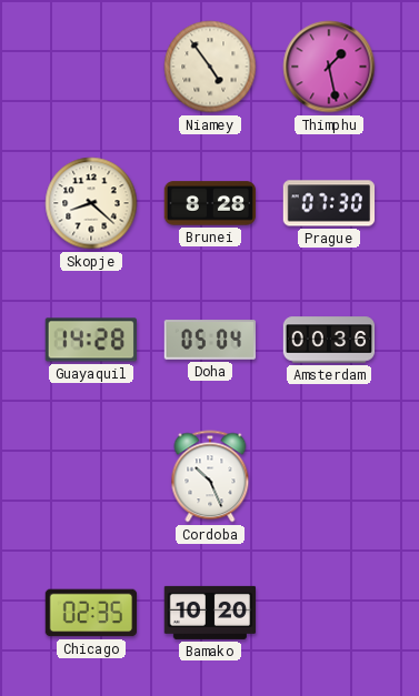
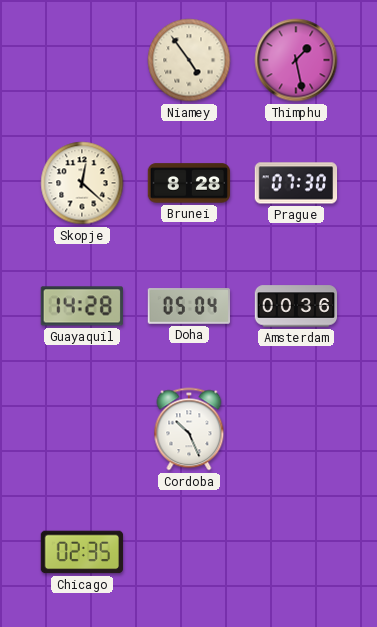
Skopje: 8:22 -> 12:22
Bamako: 10:20 -> none
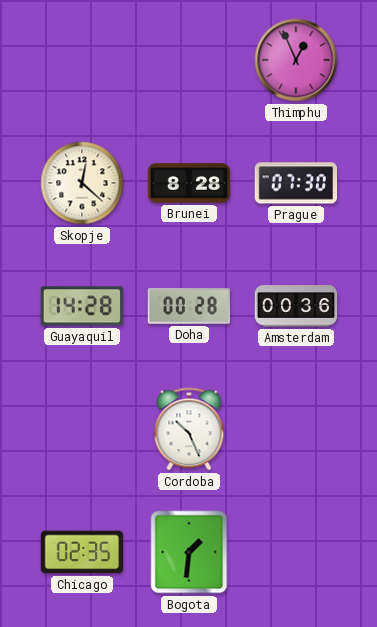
Niamey: 4:54 -> none
Thimphu: 1:28 -> 12:56
Doha: 05:04 -> 00:28
Bogota: none -> 1:31
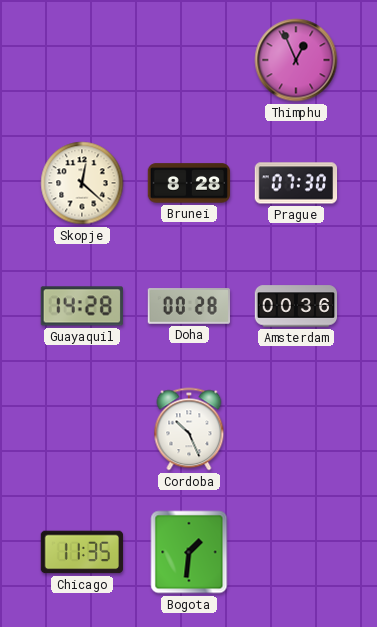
Chicago: 02:35 -> 11:35
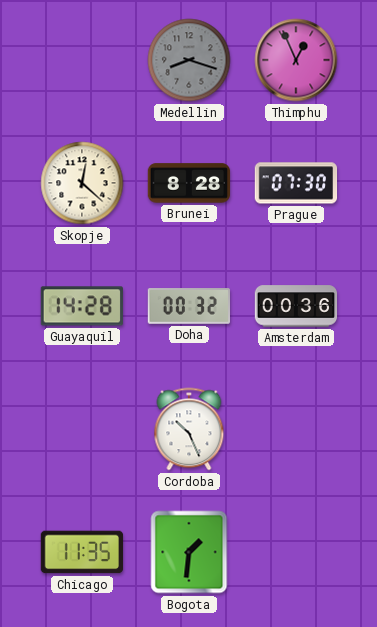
Medellin: none -> 8:18
Doha: 00:28 -> 00:32
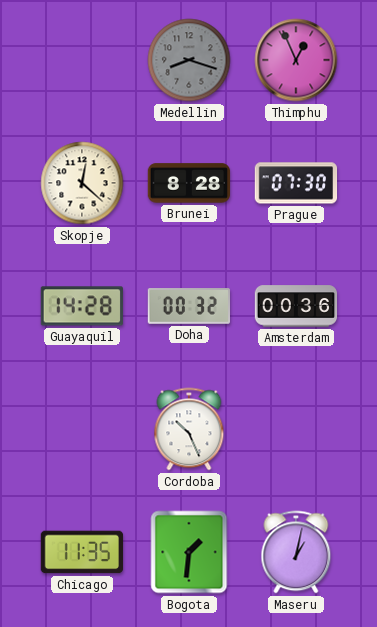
Maseru: none -> 1:02
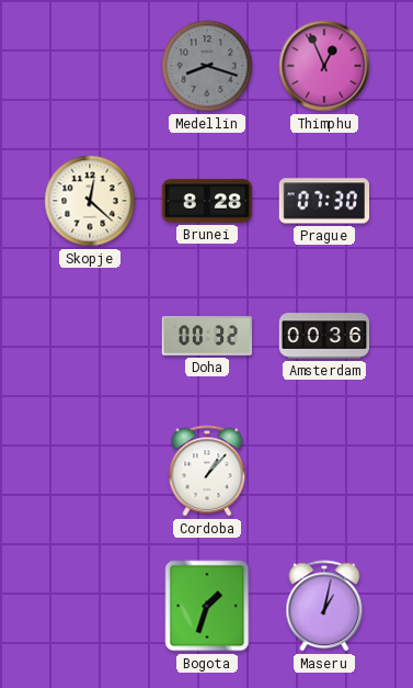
Guayaquil: 14:28 -> none
Cordoba: 10:26 -> 1:07
Chicago: 11:35 -> none
Bogota: 1:31 -> 1:33
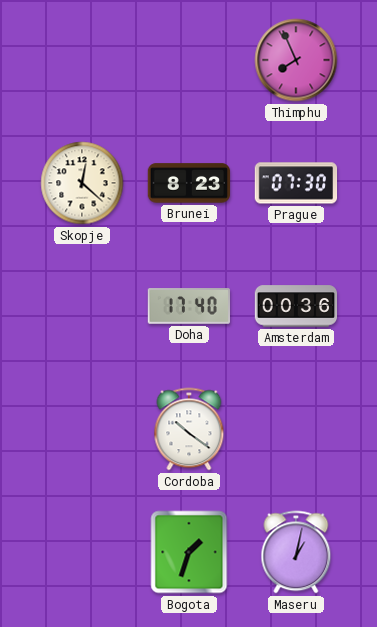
Medellin: 8:18 -> none
Thimphu: 12:56 -> 7:56
Brunei: 8:28 -> 8:23
Doha: 00:32 -> 17:40
Cordoba: 1:07 -> 10:21
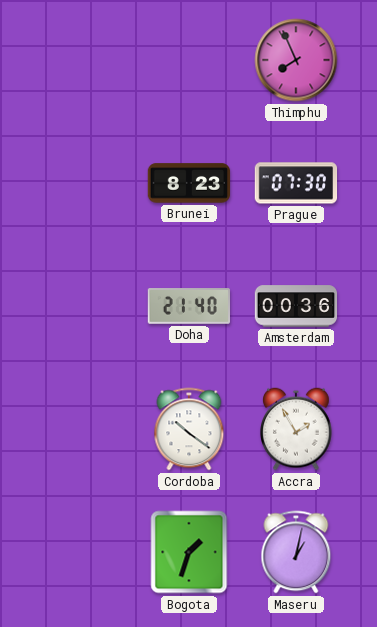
Skopje: 12:22 -> none
Doha: 17:40 -> 21:40
Accra: none -> 1:55
